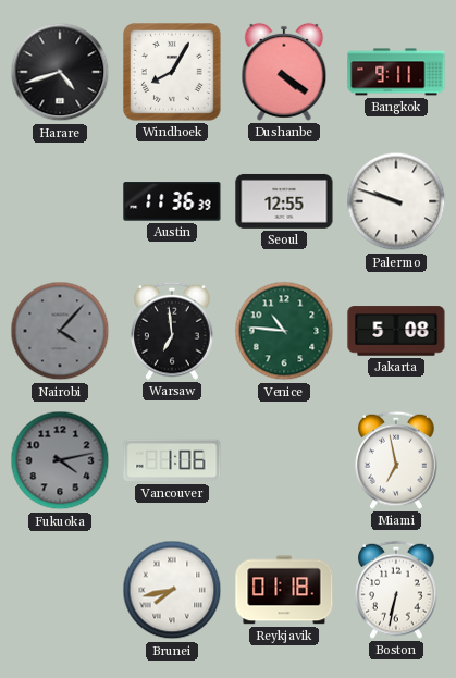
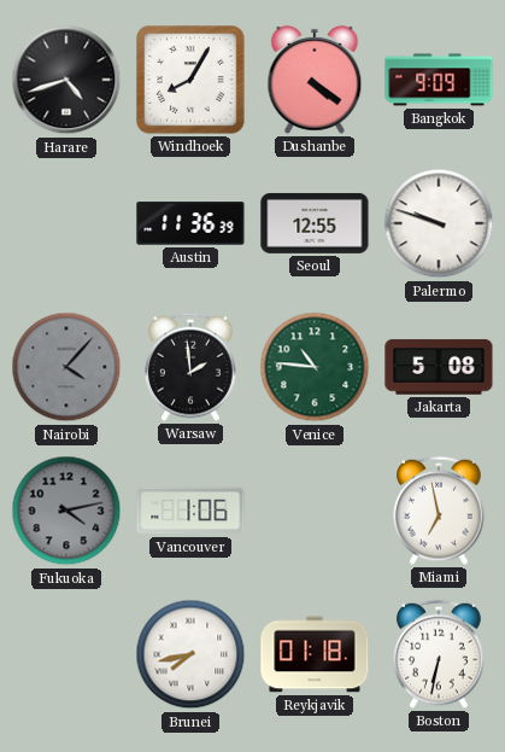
Bangkok: 9:11 -> 9:09
Warsaw: 6:59 -> 1:59
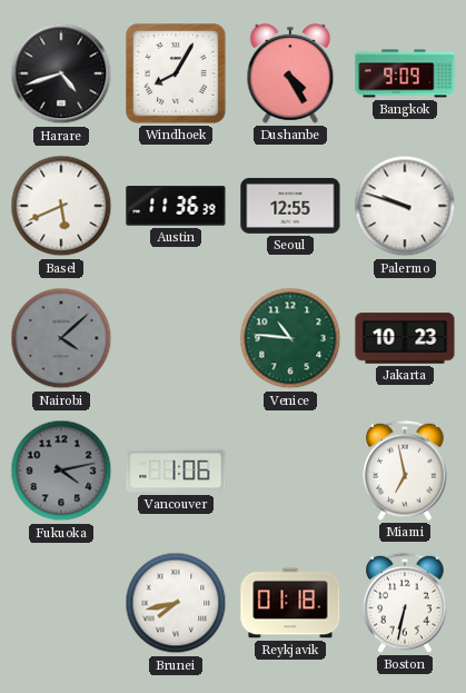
Dushanbe: 4:21 -> 4:25
Basel: none -> 5:41
Nairobi: 4:07 -> 4:08
Warsaw: 1:59 -> none
Jakarta: 5:08 -> 10:23
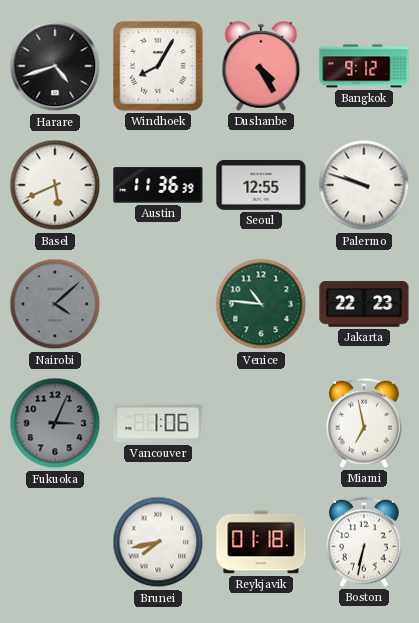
Bangkok: 9:09 -> 9:12
Jakarta: 10:23 -> 22:23
Fukuoka: 4:13 -> 3:04
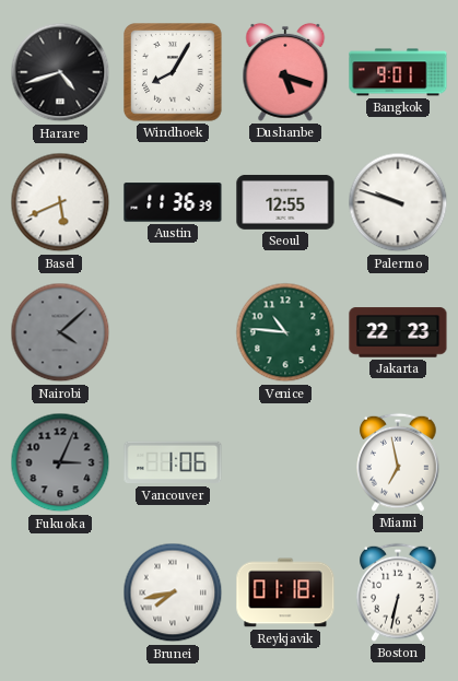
Dushanbe: 4:25 -> 5:18
Bangkok: 9:12 -> 9:01
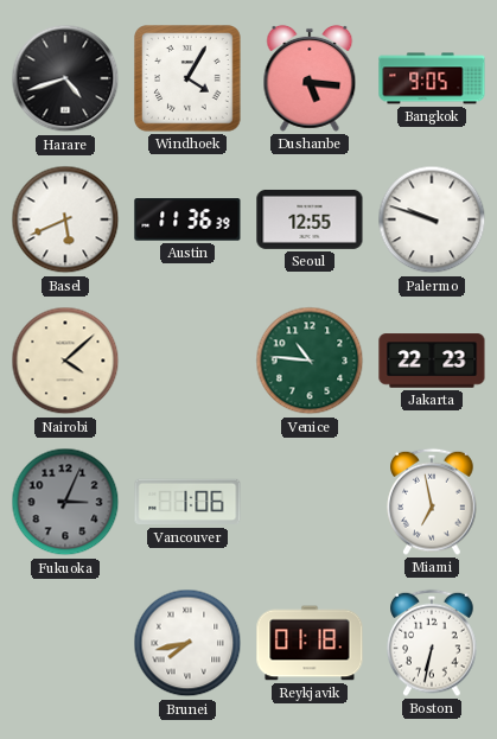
Windhoek: 8:05 -> 4:05
Dushanbe: 5:18 -> 5:16
Bangkok: 9:01 -> 9:05
Nairobi dial: grey -> cream
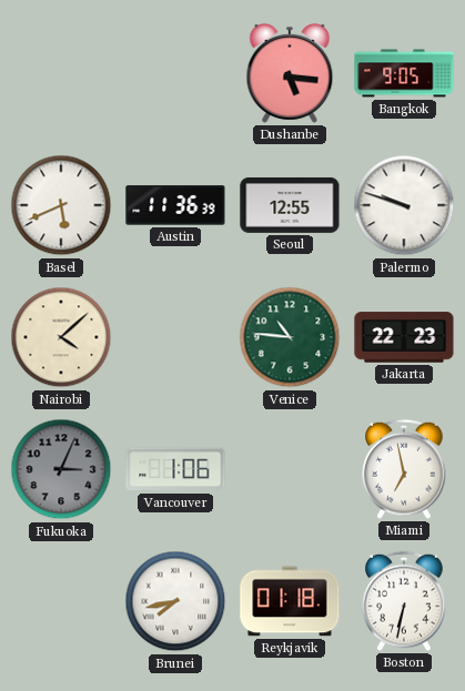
Harare: 4:42 -> none
Windhoek: 4:05 -> none
